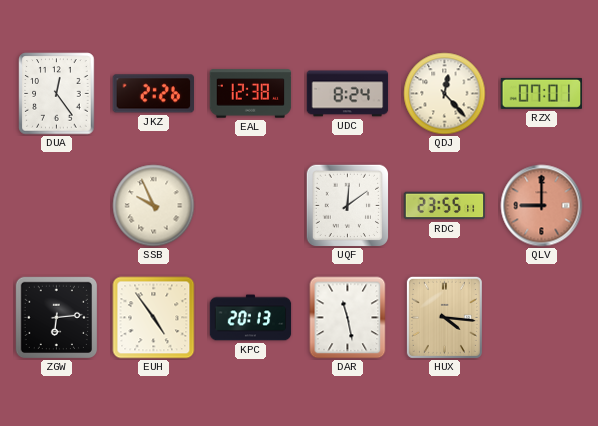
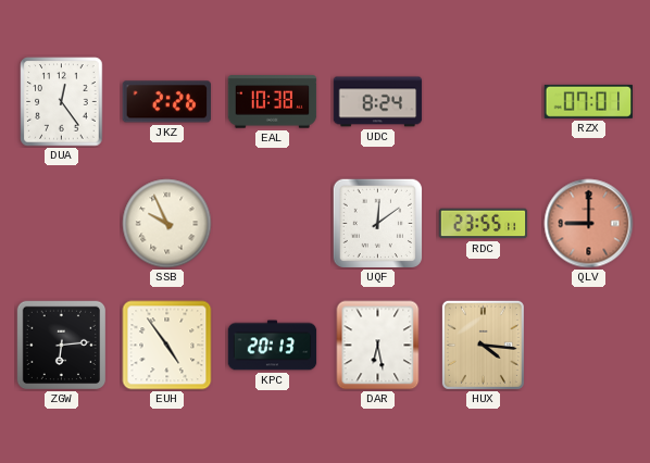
EAL: 12:38 -> 10:38
QDJ: 12:23 -> none
DAR: 11:28 -> 6:28
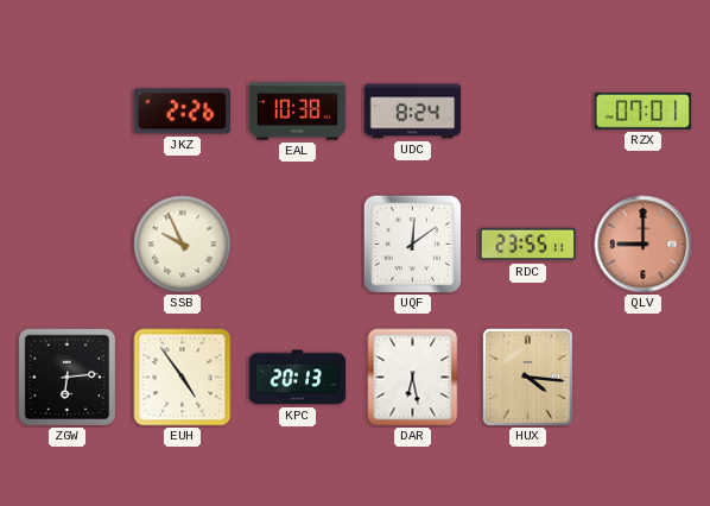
DUA: 12:24 -> none
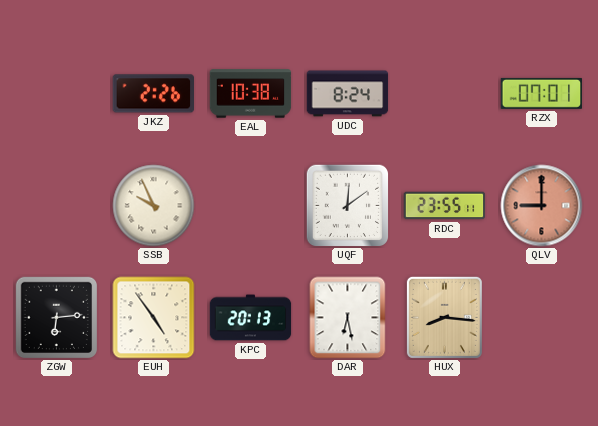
HUX: 4:16 -> 8:16
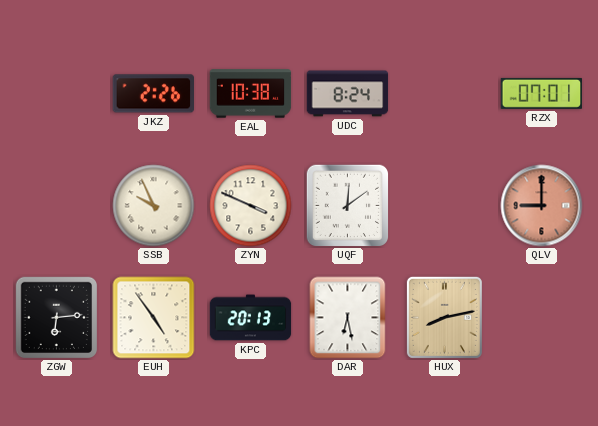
ZYN: none -> 3:49
RDC: 23:55 -> none
HUX: 8:16 -> 8:13
